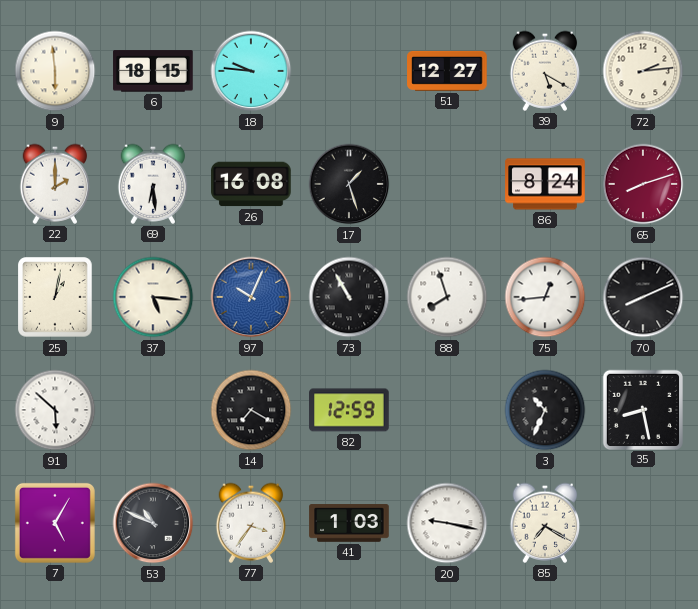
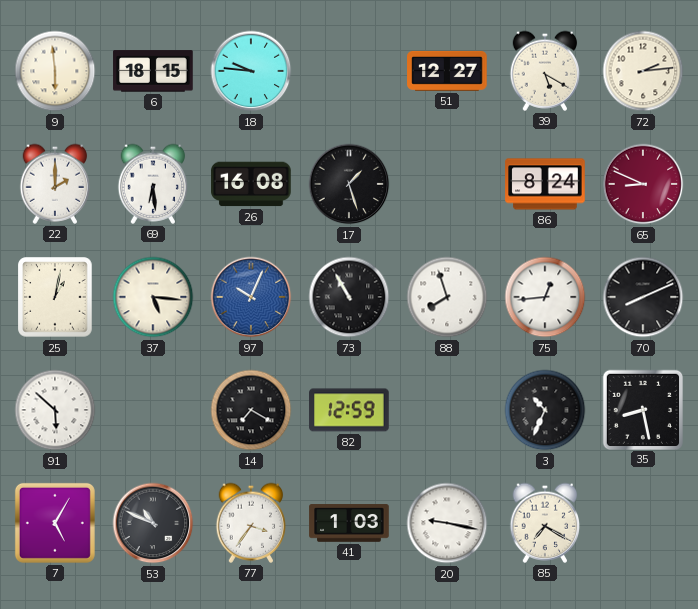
65: 8:12 -> 8:49
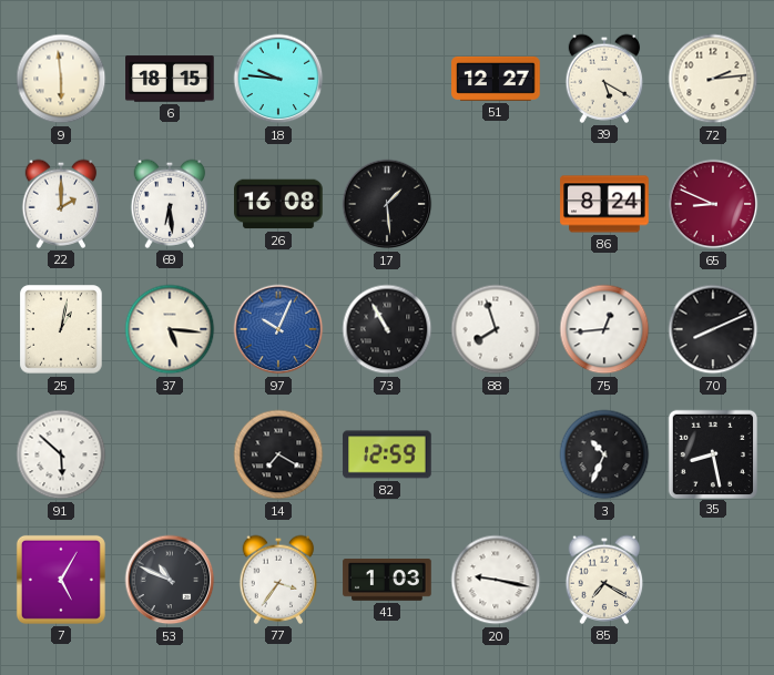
17: 1:27 -> 1:29
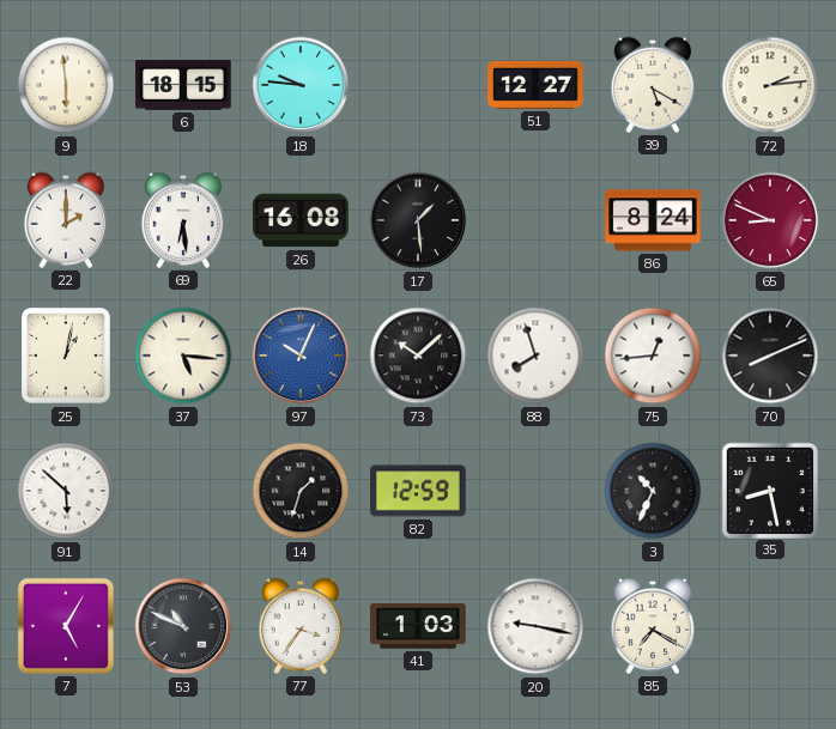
73: 10:55 -> 10:08
14: 7:20 -> 1:33
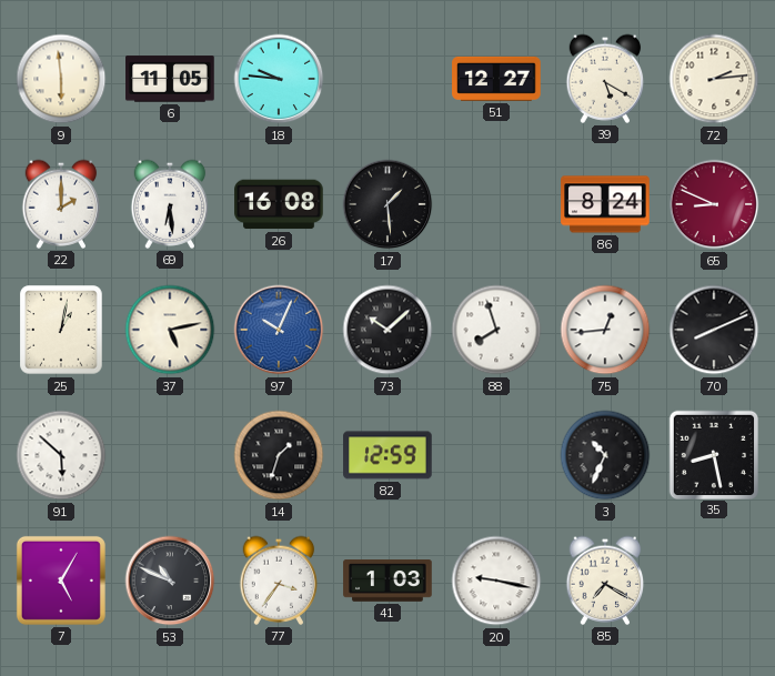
6: 18:15 -> 11:05
37: 5:16 -> 5:13
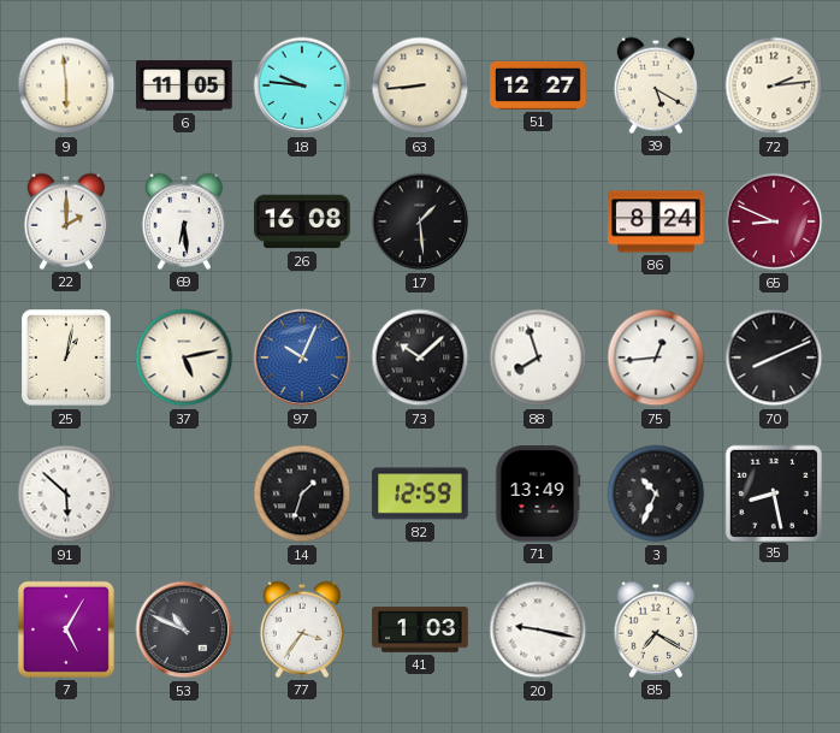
63: none -> 8:44
71: none -> 13:49
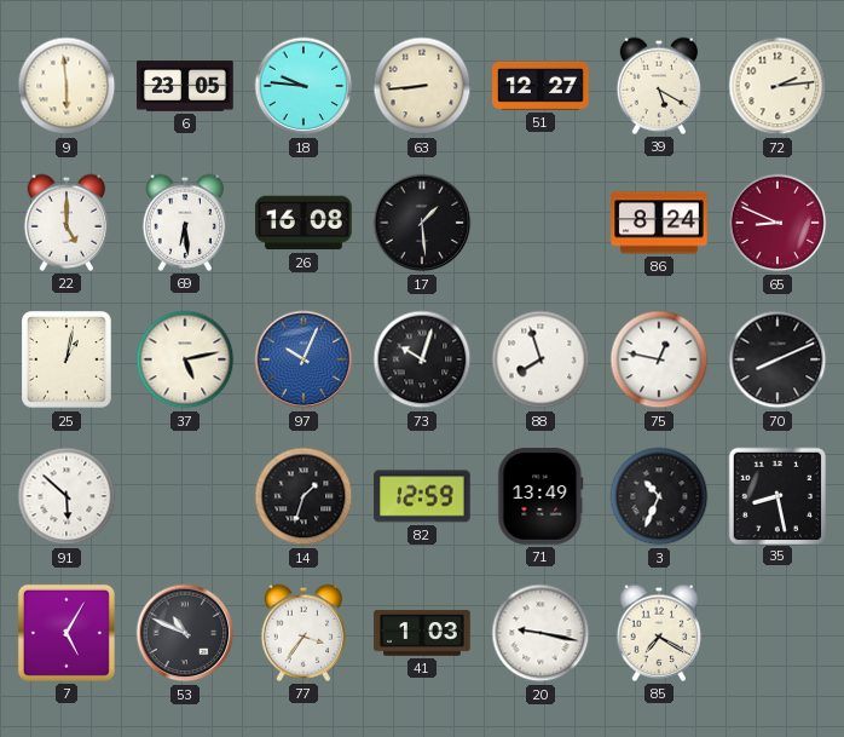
6: 11:05 -> 23:05
22: 2:00 -> 5:00
73: 10:08 -> 10:03
75: 12:44 -> 12:47
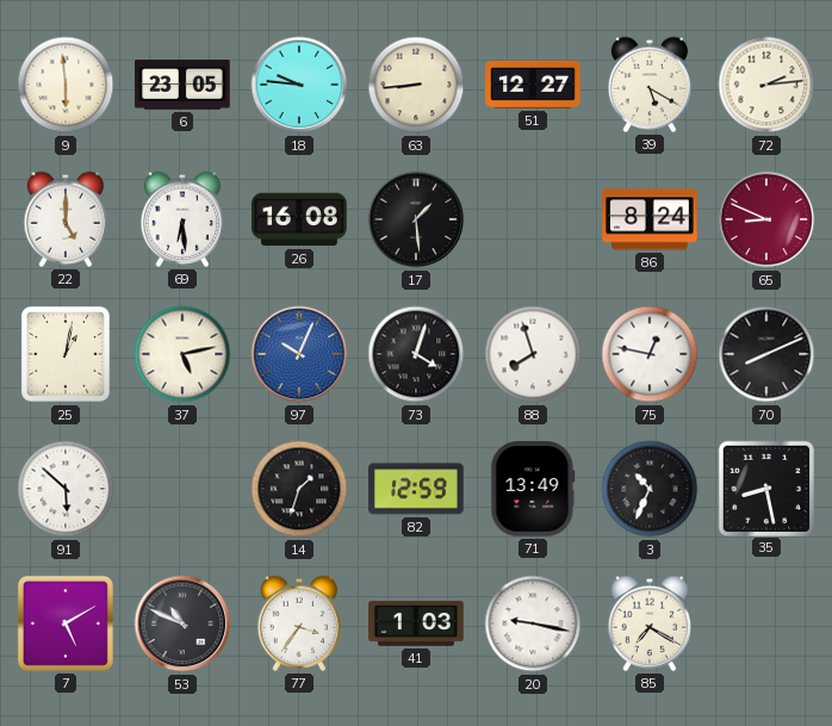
73: 10:03 -> 4:03
7: 5:05 -> 5:10
